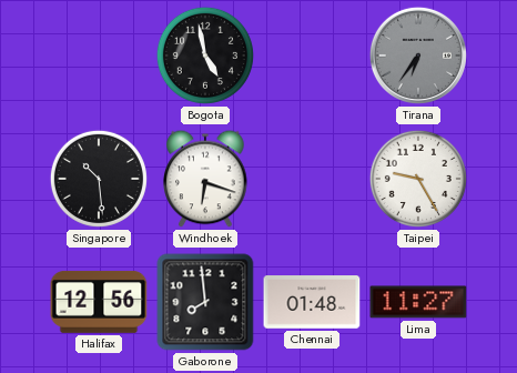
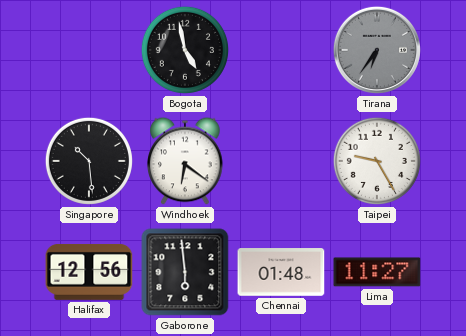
Windhoek: 6:18 -> 6:21
Gaborone: 7:59 -> 5:59
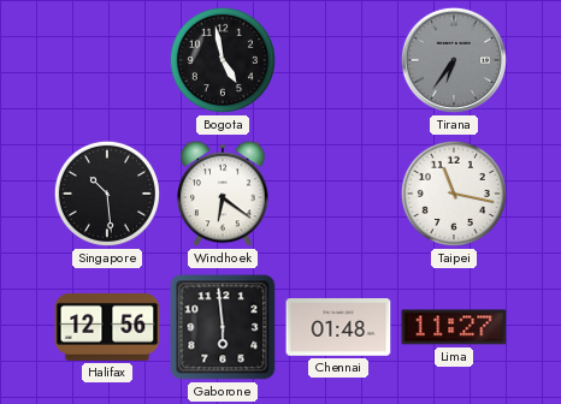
Taipei: 9:25 -> 11:17
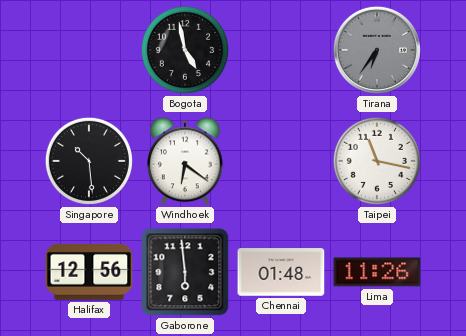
Lima: 11:27 -> 11:26
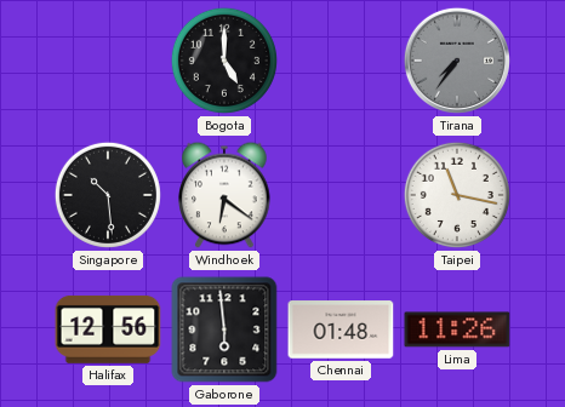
Bogota: 4:58 -> 5:00
Tirana: 6:36 -> 7:36
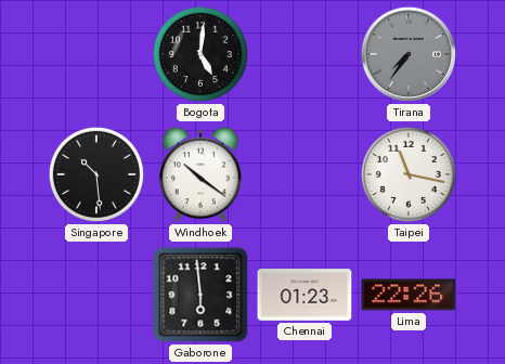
Bogota: 5:00 -> 5:01
Windhoek: 6:21 -> 10:21
Halifax: 12:56 -> none
Chennai: 01:48 -> 01:23
Lima: 11:26 -> 22:26
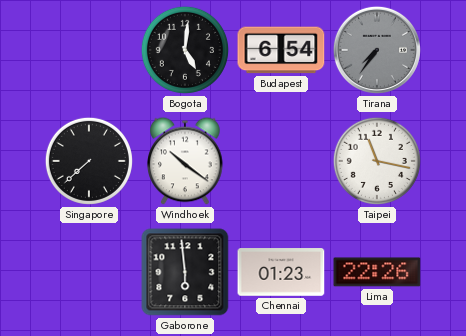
Budapest: none -> 6:54
Singapore: 10:29 -> 7:38
